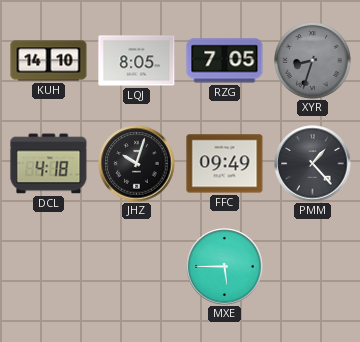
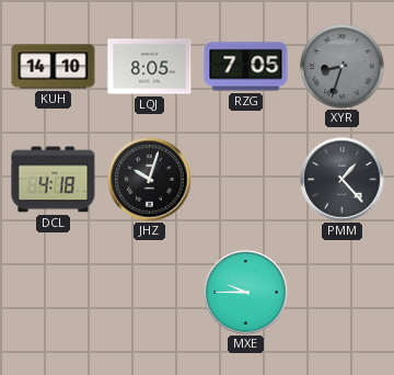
FFC: 09:49 -> none
MXE: 5:45 -> 9:45
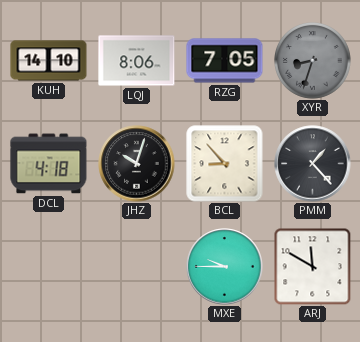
LQJ: 8:05 -> 8:06
BCL: none -> 8:53
ARJ: none -> 11:50
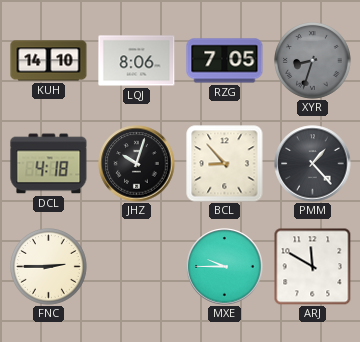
FNC: none -> 2:45
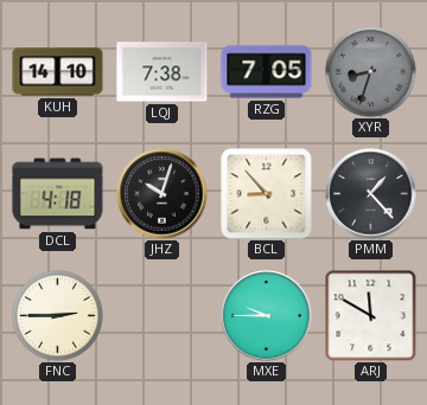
LQJ: 8:06 -> 7:38
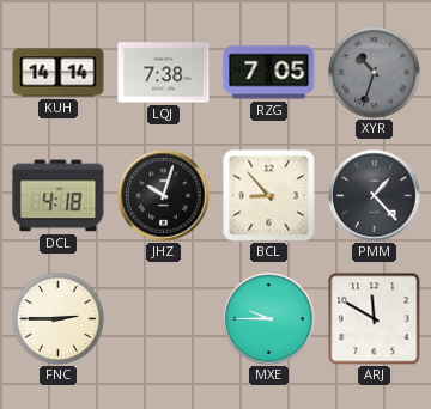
KUH: 14:10 -> 14:14
XYR: 8:33 -> 10:33
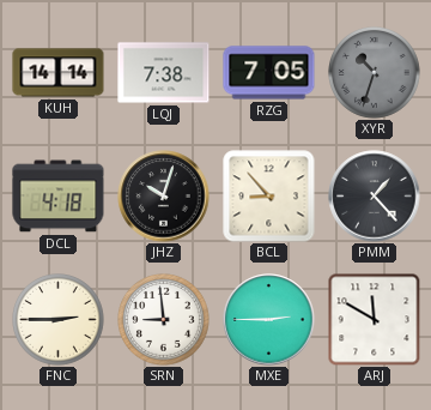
SRN: none -> 8:59
MXE: 9:45 -> 2:45
